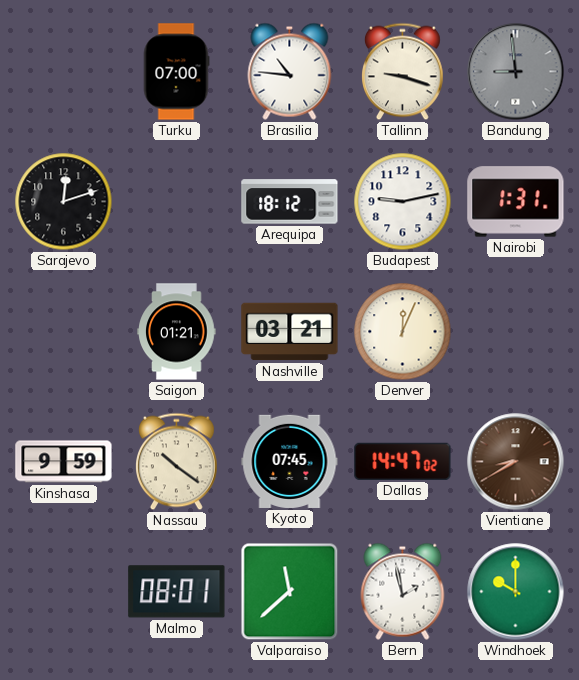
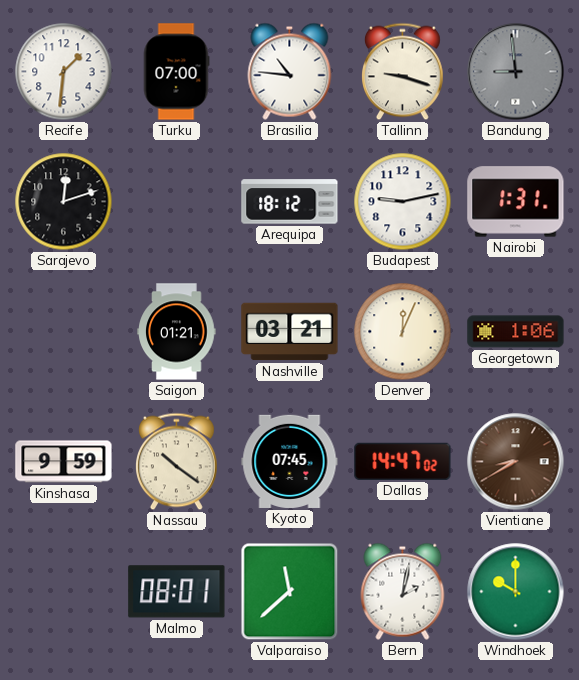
Recife: none -> 1:31
Georgetown: none -> 1:06
Bern: 1:58 -> 2:02
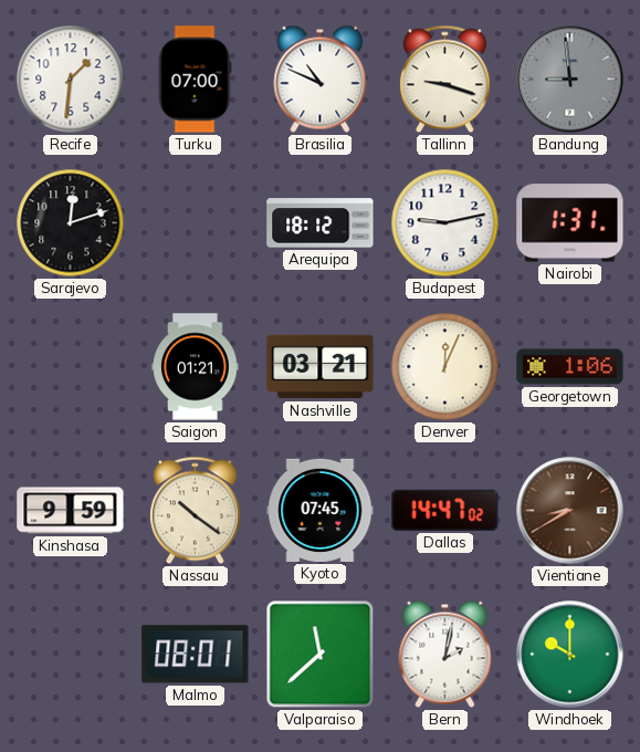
Brasilia: 10:46 -> 10:49
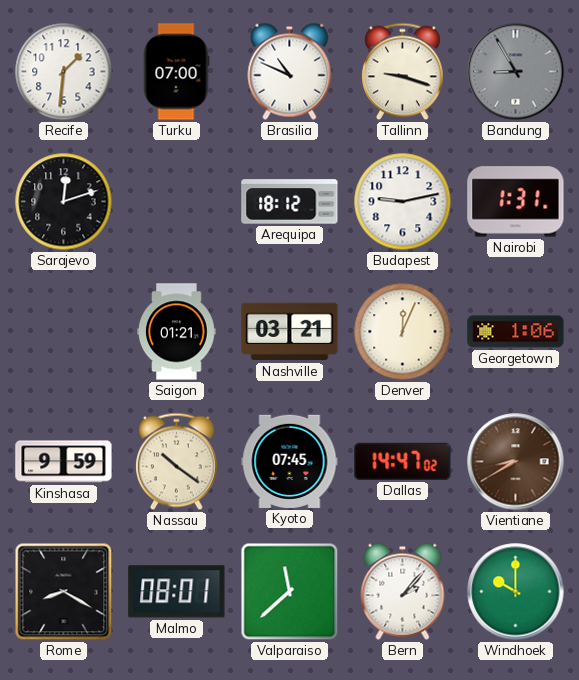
Bandung: 8:59 -> 8:55
Rome: none -> 8:20
Bern: 2:02 -> 2:07
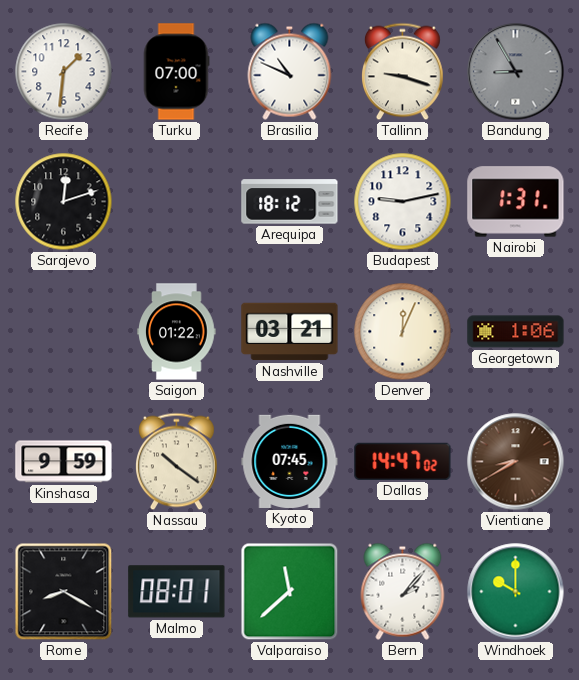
Saigon: 01:21 -> 01:22
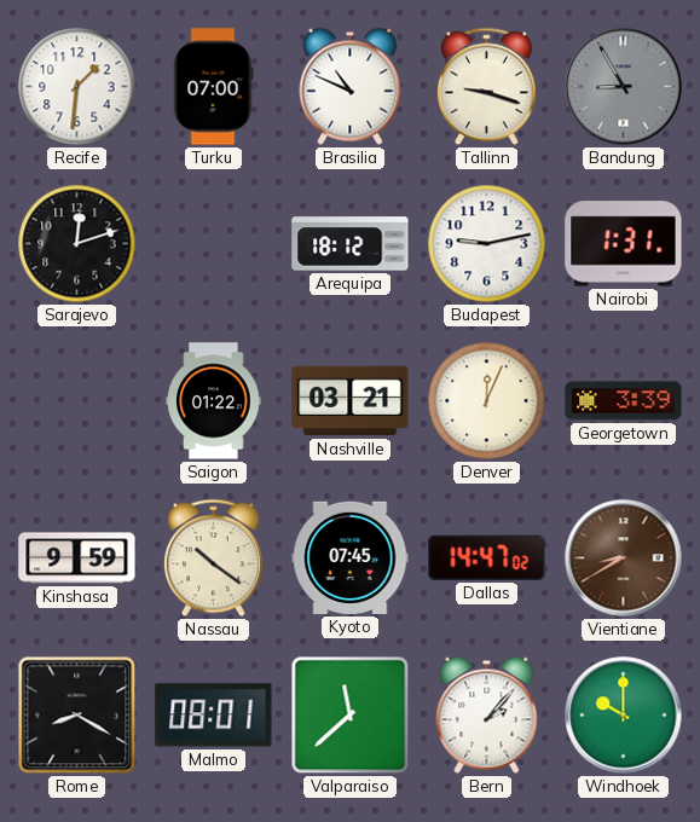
Georgetown: 1:06 -> 3:39
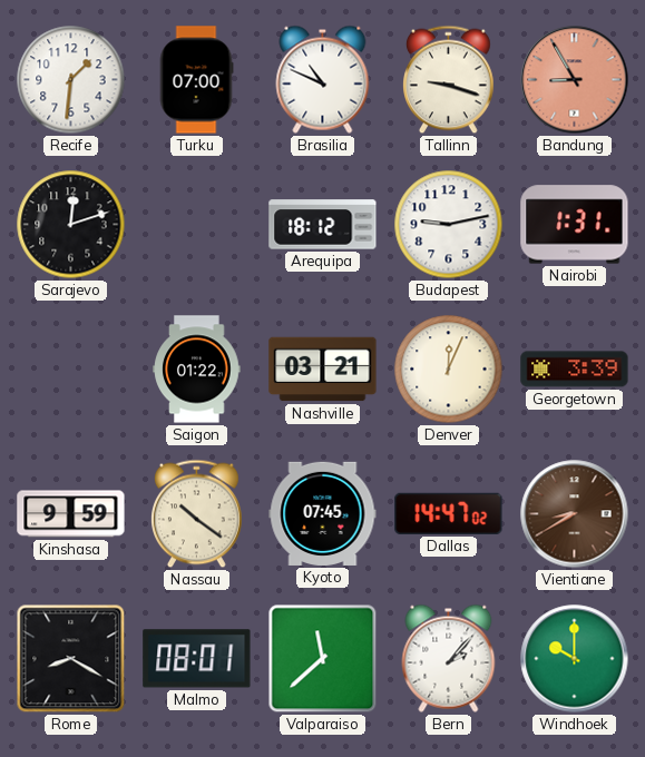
Bandung dial: grey -> salmon
